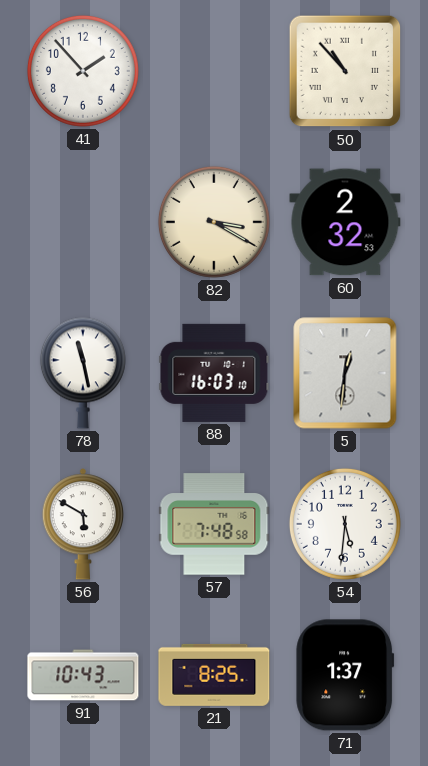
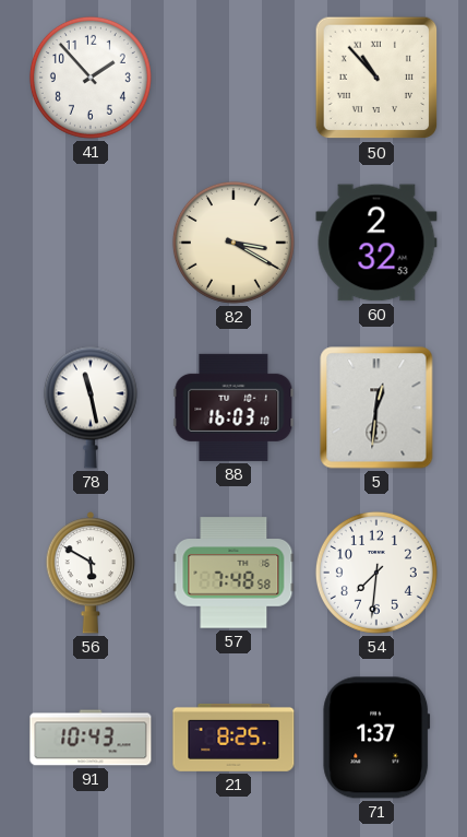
54: 5:31 -> 7:31
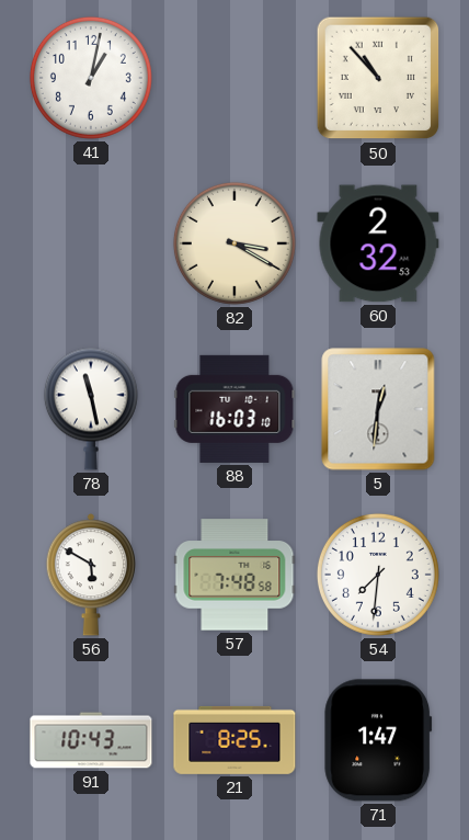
41: 1:53 -> 1:02
71: 1:37 -> 1:47
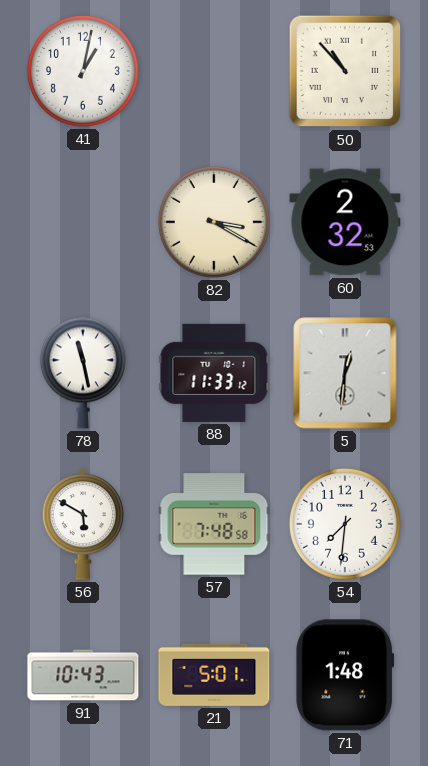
88: 16:03 -> 11:33
21: 8:25 -> 5:01
71: 1:47 -> 1:48
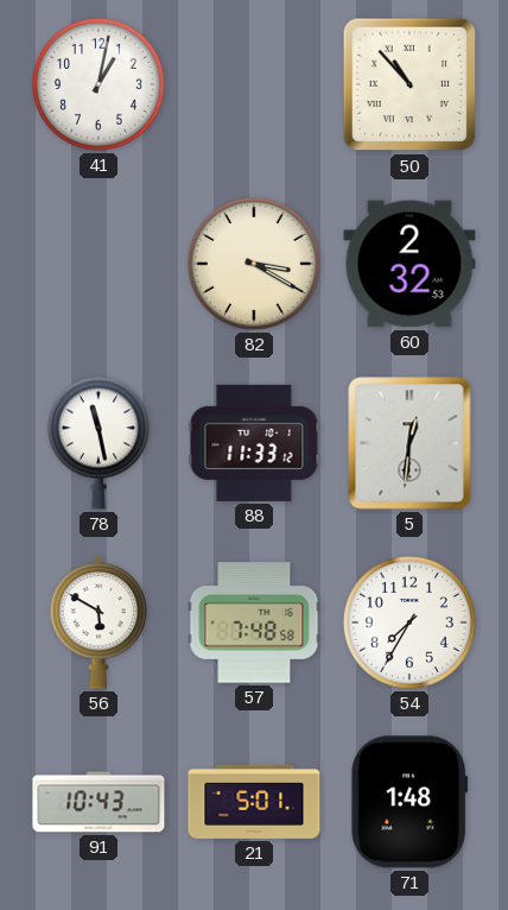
54: 7:31 -> 7:35
